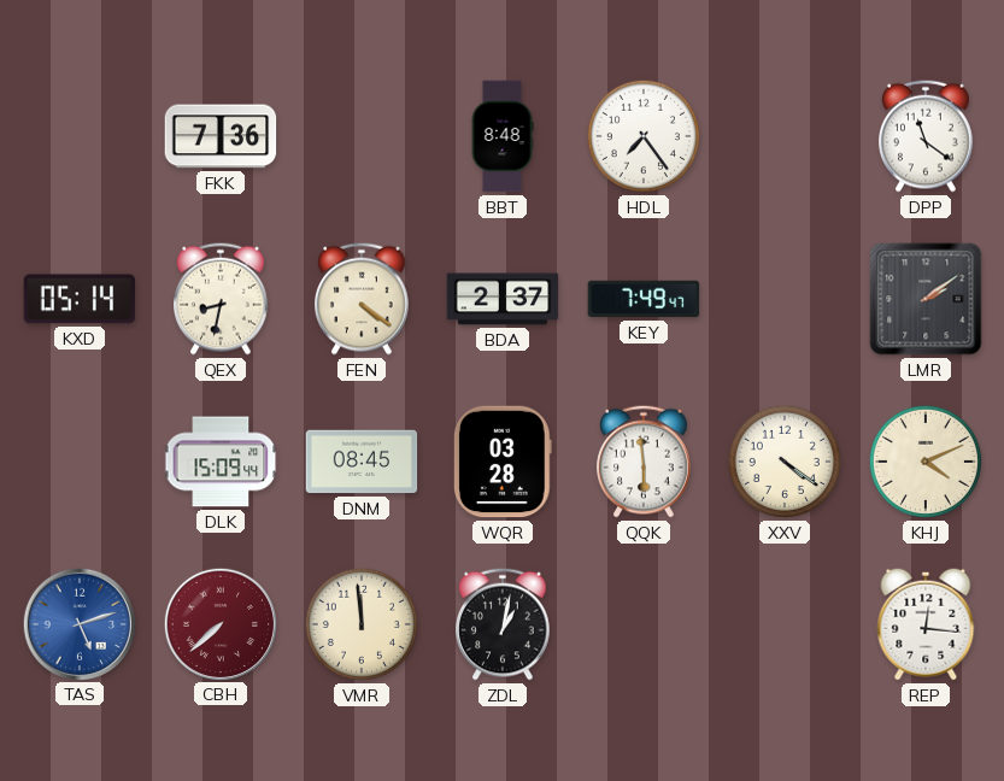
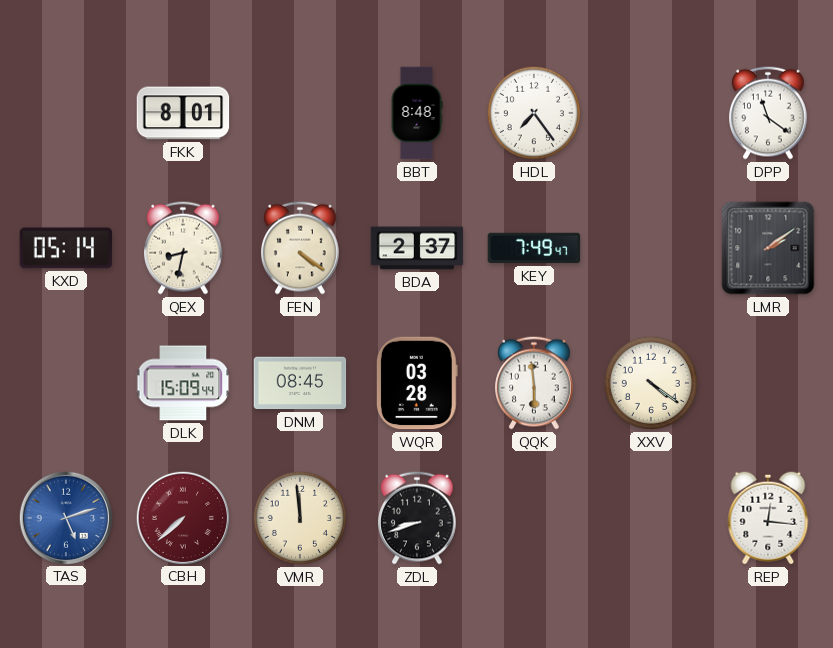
FKK: 7:36 -> 8:01
KHJ: 4:11 -> none
ZDL: 1:02 -> 8:42
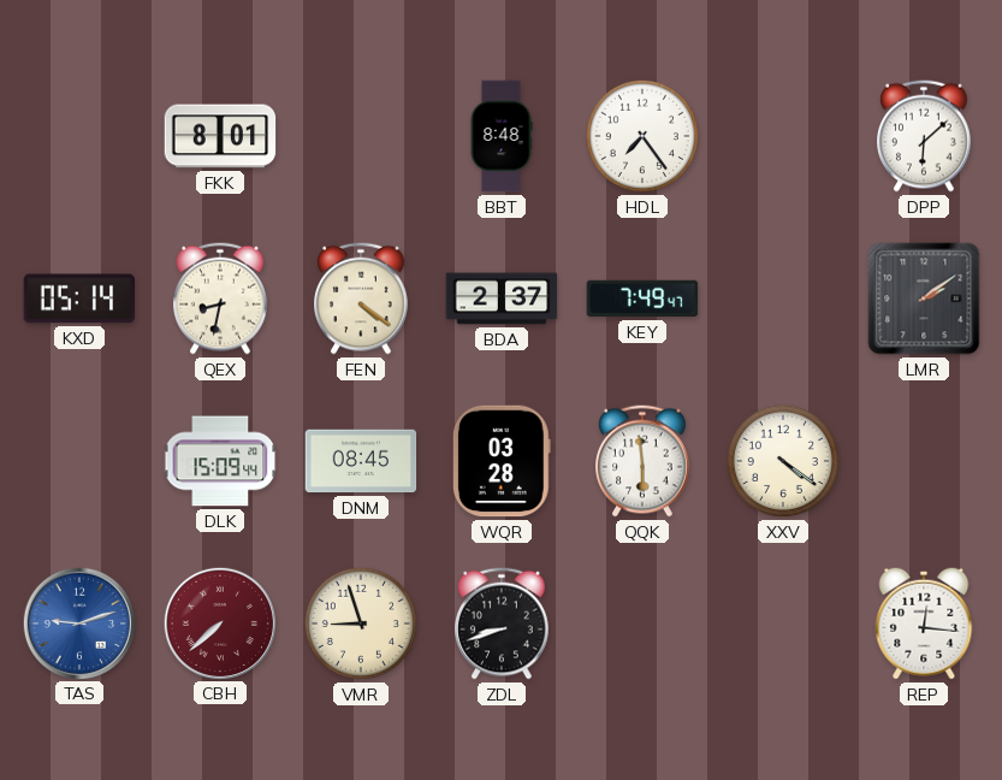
DPP: 11:21 -> 6:08
TAS: 5:12 -> 9:12
VMR: 11:59 -> 8:57
